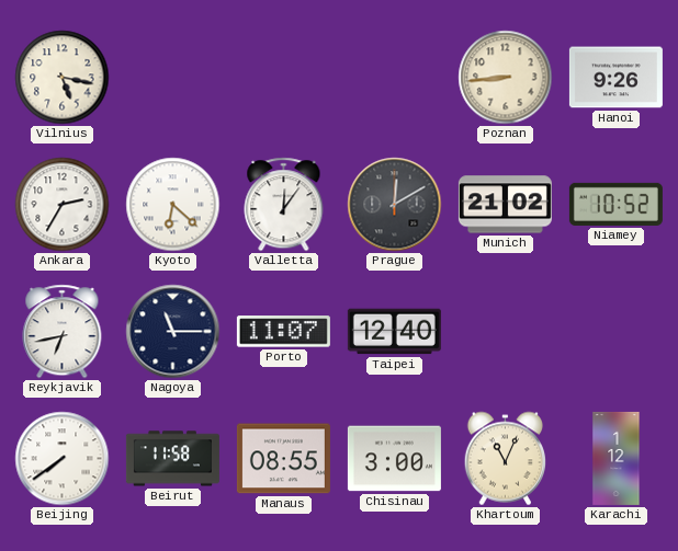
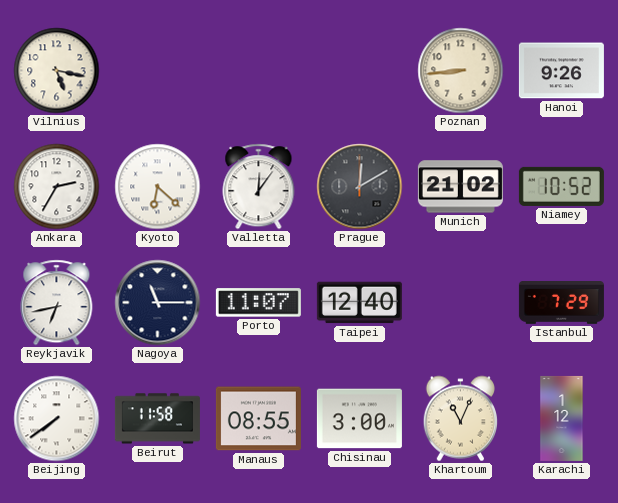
Istanbul: none -> 7:29
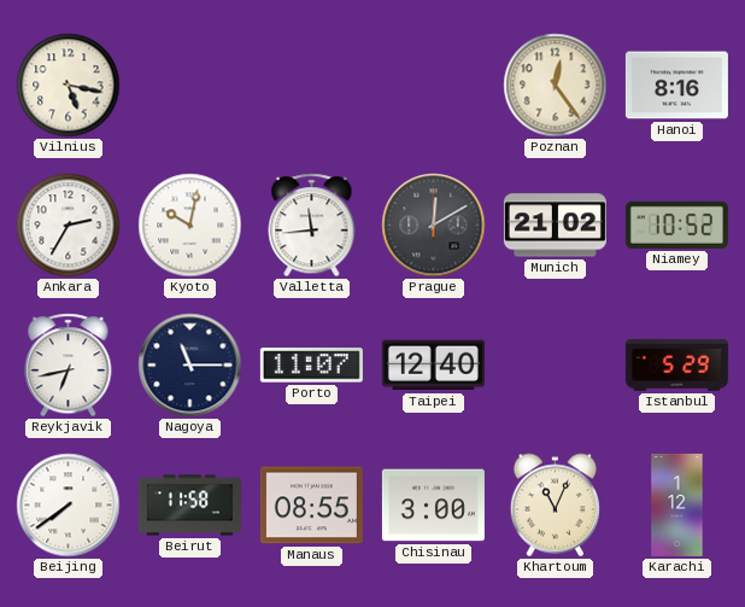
Poznan: 8:44 -> 12:24
Hanoi: 9:26 -> 8:16
Kyoto: 6:22 -> 10:02
Valletta: 12:06 -> 11:44
Istanbul: 7:29 -> 5:29
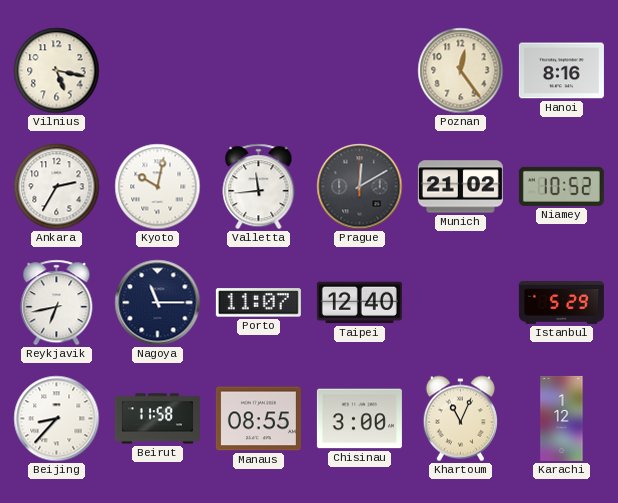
Beijing: 7:39 -> 8:37
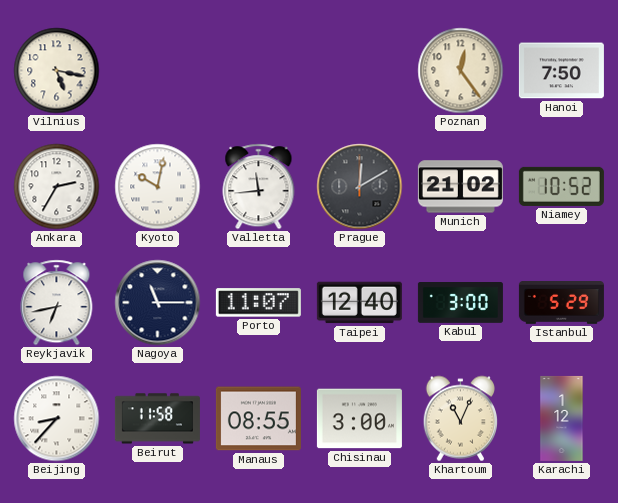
Hanoi: 8:16 -> 7:50
Kabul: none -> 3:00
